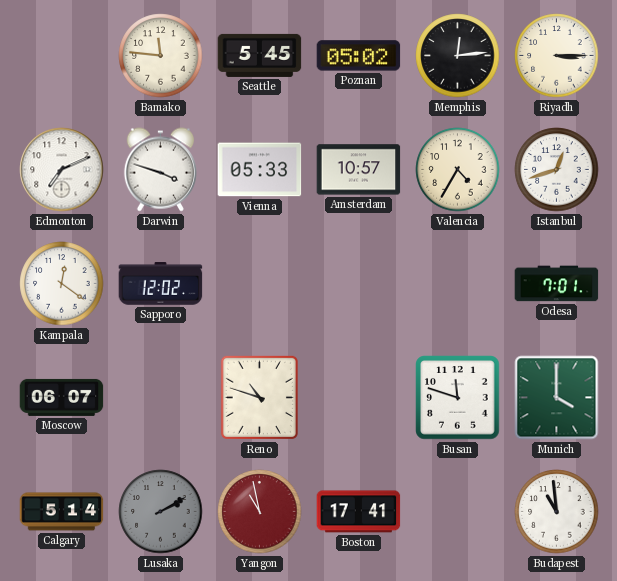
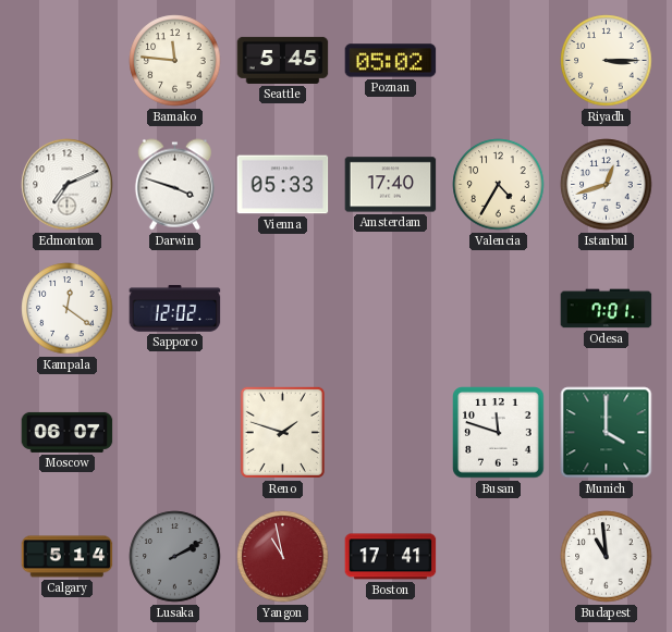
Memphis: 12:14 -> none
Amsterdam: 10:57 -> 17:40
Reno: 10:48 -> 1:48
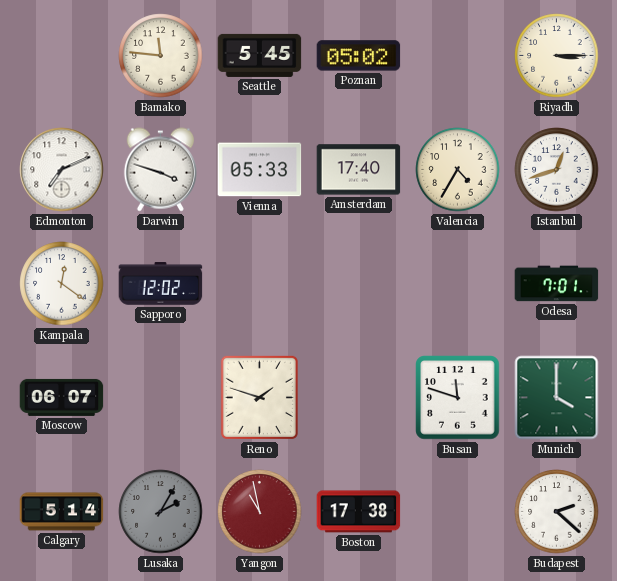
Lusaka: 2:10 -> 2:05
Boston: 17:41 -> 17:38
Budapest: 10:59 -> 2:22
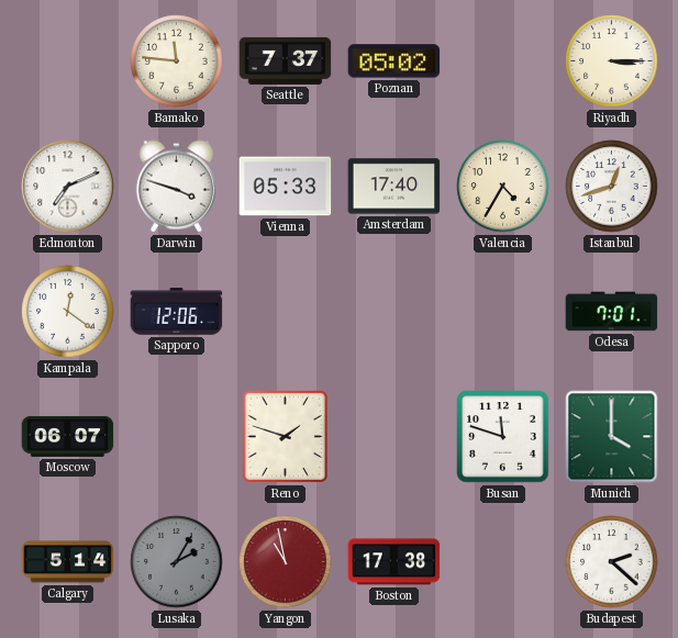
Seattle: 5:45 -> 7:37
Sapporo: 12:02 -> 12:06
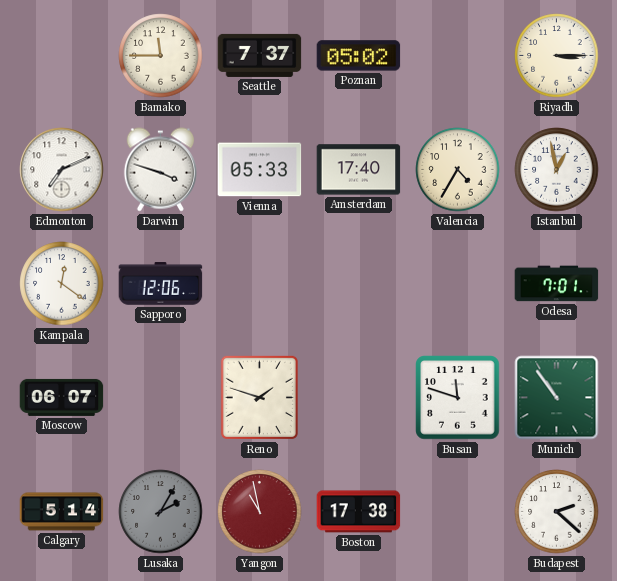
Bamako: 11:46 -> 11:45
Istanbul: 12:42 -> 12:58
Munich: 4:00 -> 10:54
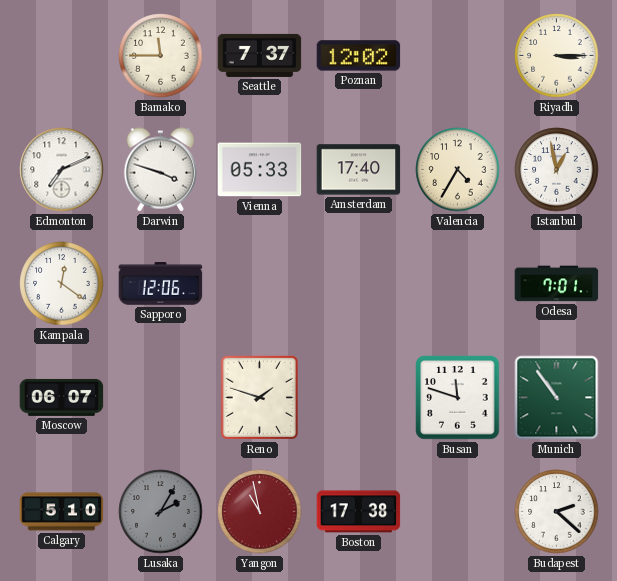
Poznan: 05:02 -> 12:02
Calgary: 5:14 -> 5:10
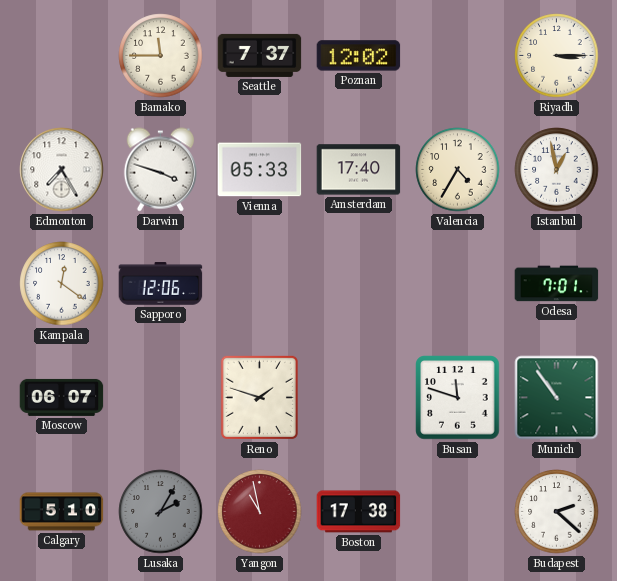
Edmonton: 7:11 -> 7:25
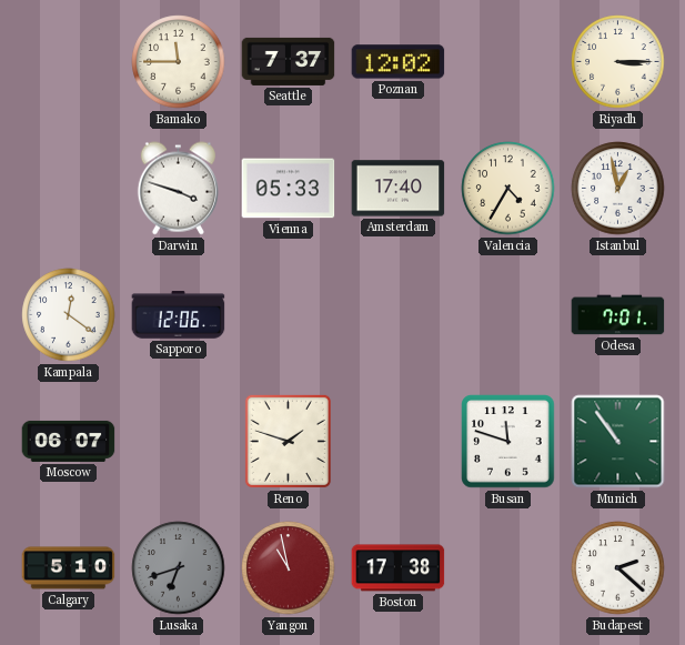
Edmonton: 7:25 -> none
Lusaka: 2:05 -> 6:42
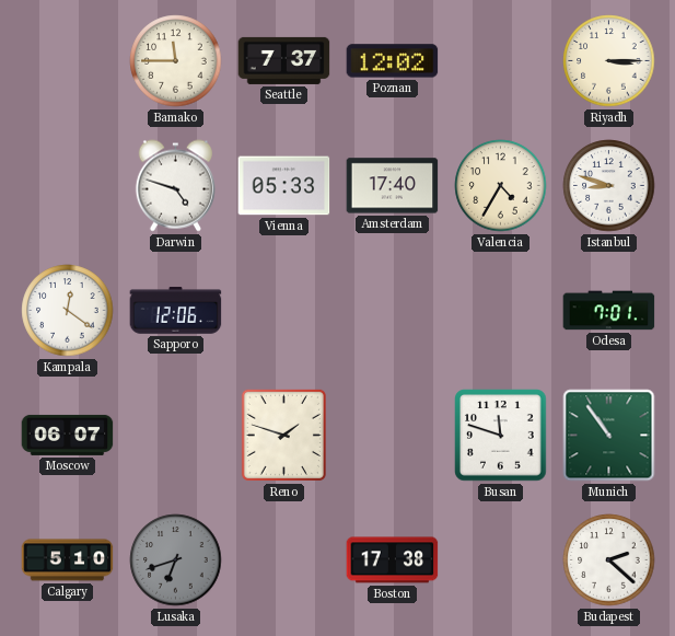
Darwin: 3:48 -> 4:48
Istanbul: 12:58 -> 8:48
Yangon: 10:58 -> none
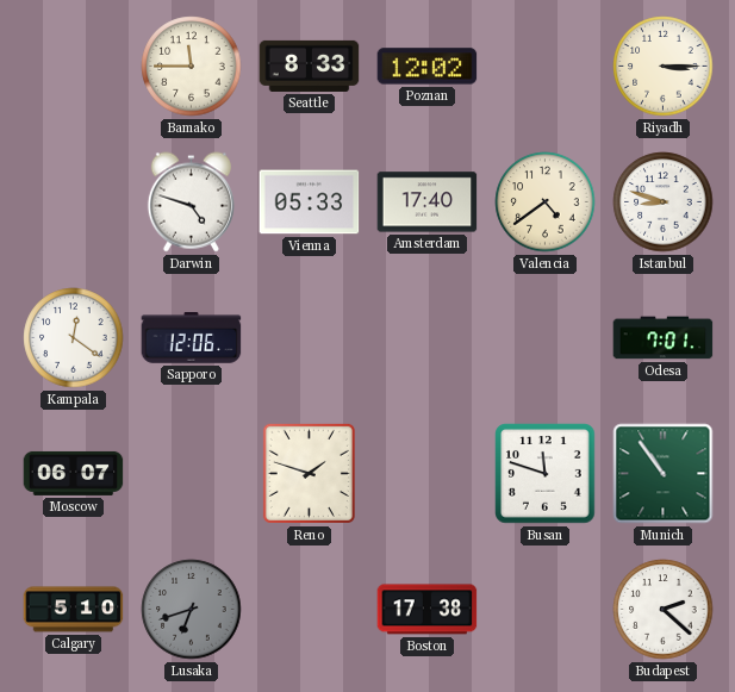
Seattle: 7:37 -> 8:33
Valencia: 4:35 -> 4:39
